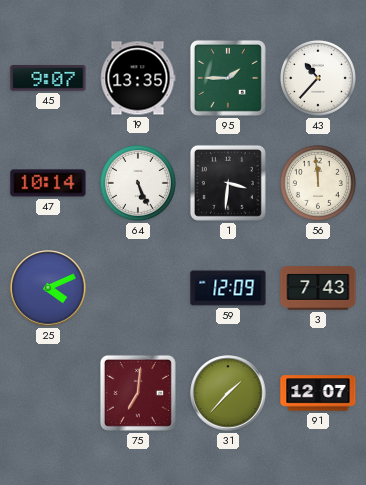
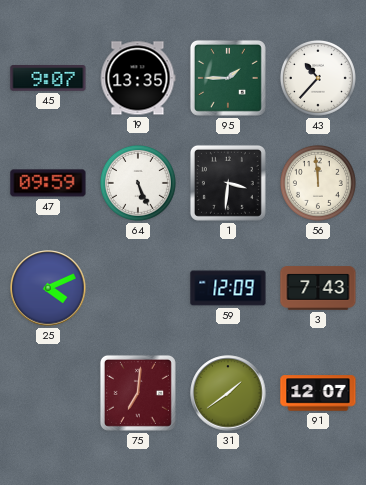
47: 10:14 -> 09:59
31: 1:37 -> 1:39
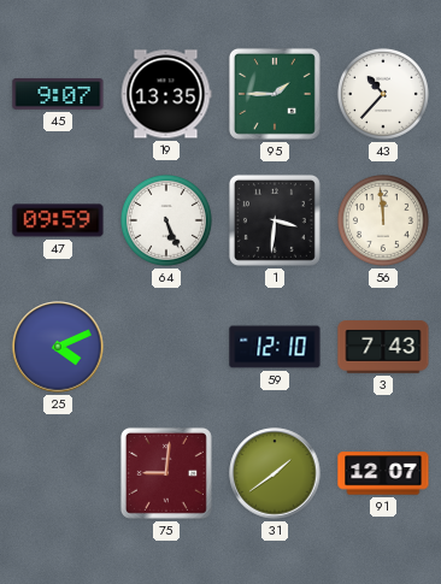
59: 12:09 -> 12:10
75: 7:01 -> 9:01
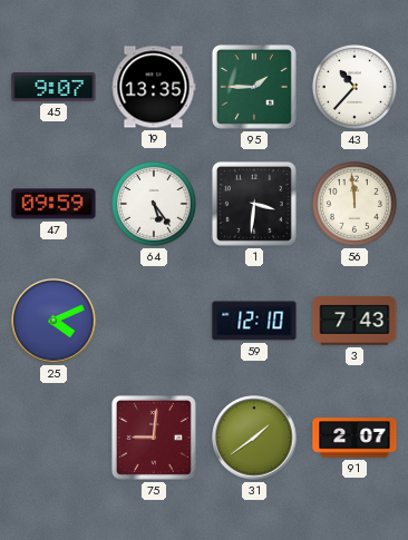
64: 5:26 -> 5:24
91: 12:07 -> 2:07
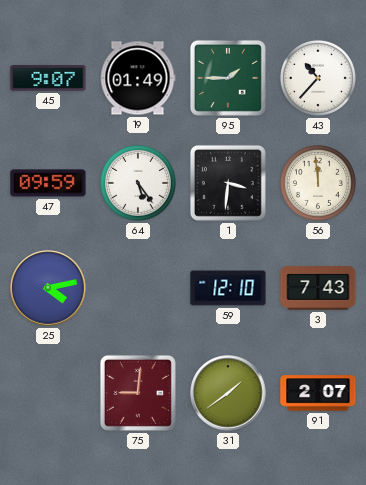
19: 13:35 -> 01:49
25: 4:11 -> 4:13
